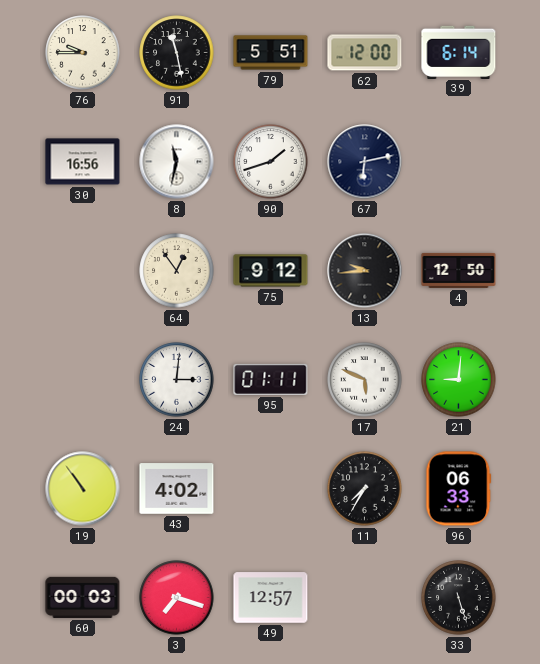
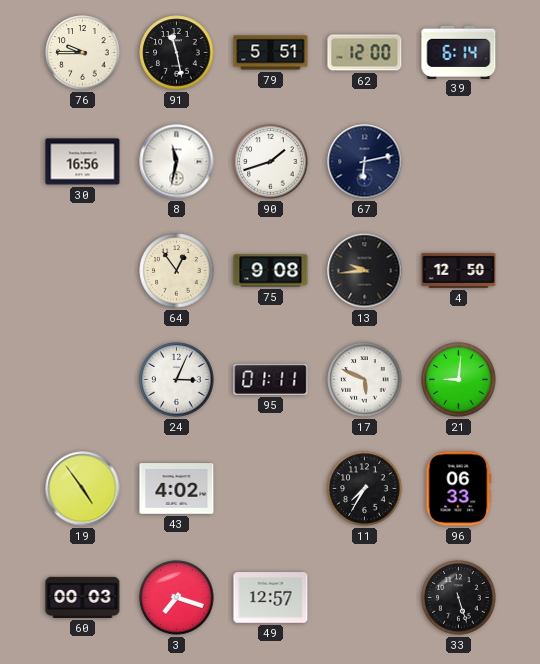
75: 9:12 -> 9:08
24: 3:01 -> 3:04
19: 10:54 -> 4:54
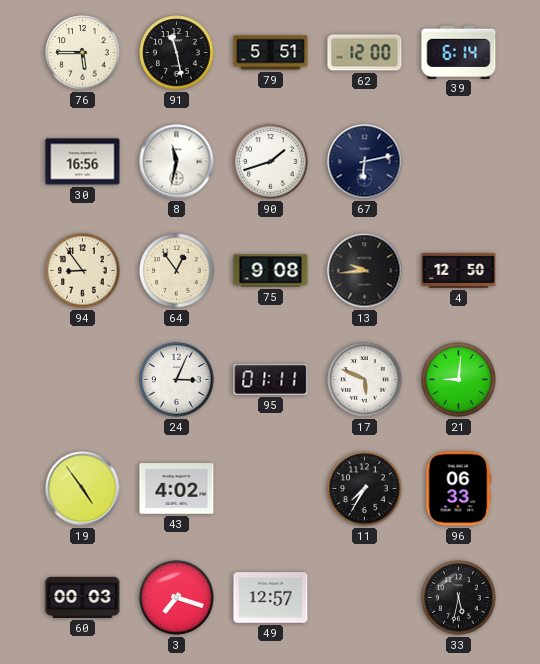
76: 9:45 -> 5:45
94: none -> 8:54
33: 5:27 -> 5:32
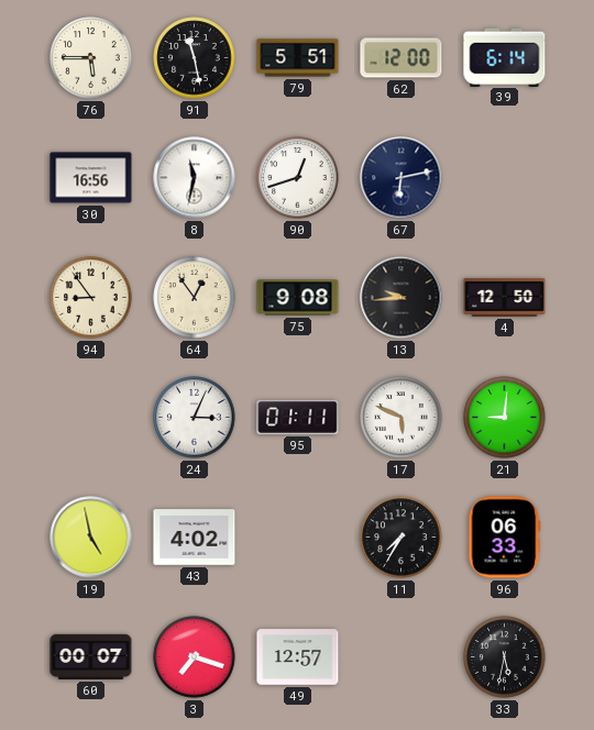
90: 1:42 -> 12:42
19: 4:54 -> 4:58
60: 00:03 -> 00:07
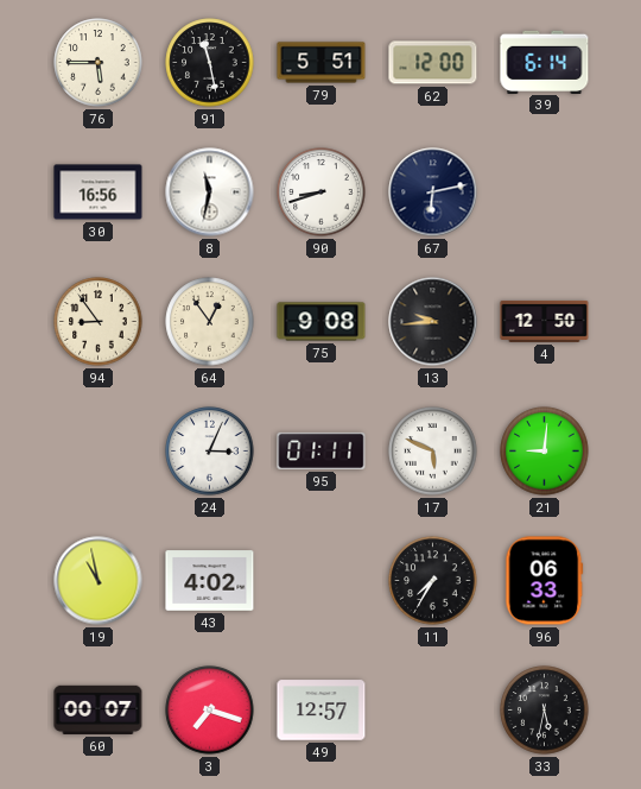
90: 12:42 -> 8:42
19: 4:58 -> 10:58
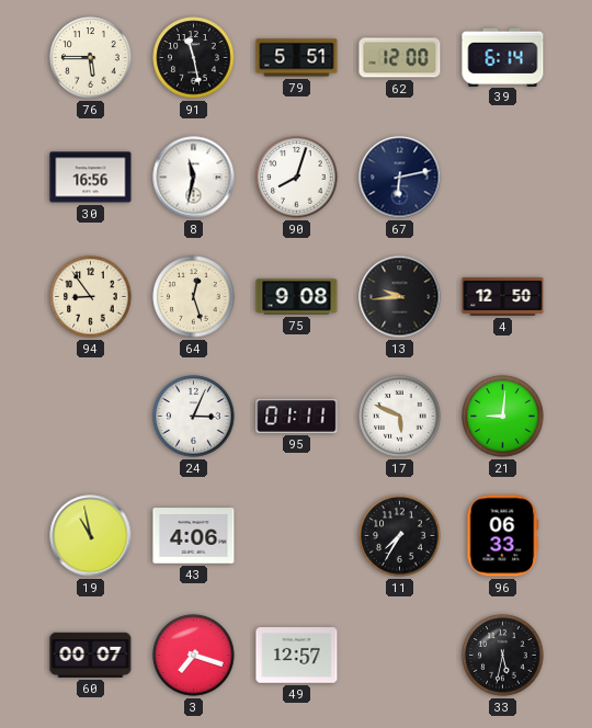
90: 8:42 -> 8:03
64: 12:54 -> 12:27
43: 4:02 -> 4:06
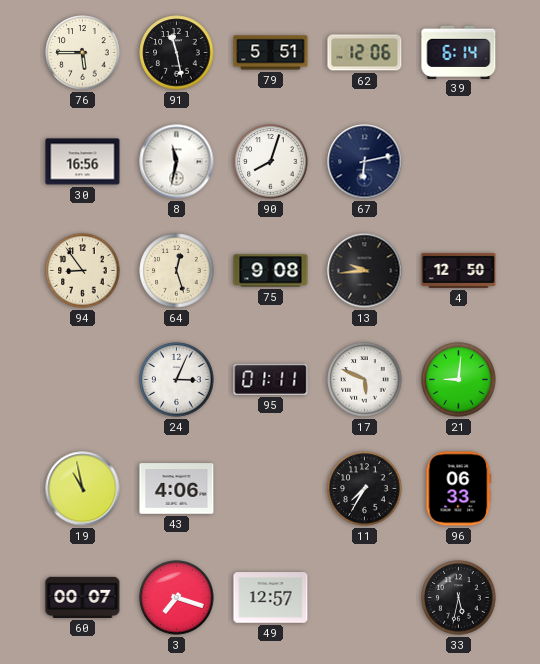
62: 12:00 -> 12:06
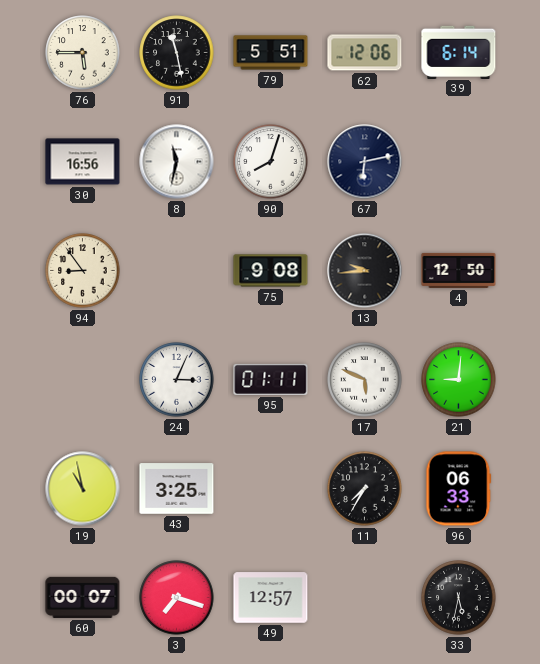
64: 12:27 -> none
43: 4:06 -> 3:25
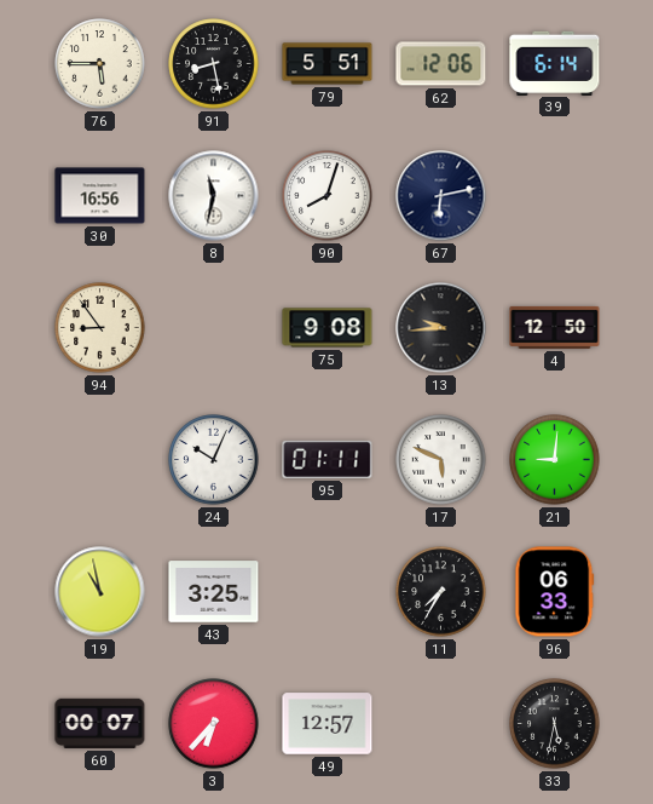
91: 11:28 -> 8:28
24: 3:04 -> 10:04
3: 7:18 -> 6:37
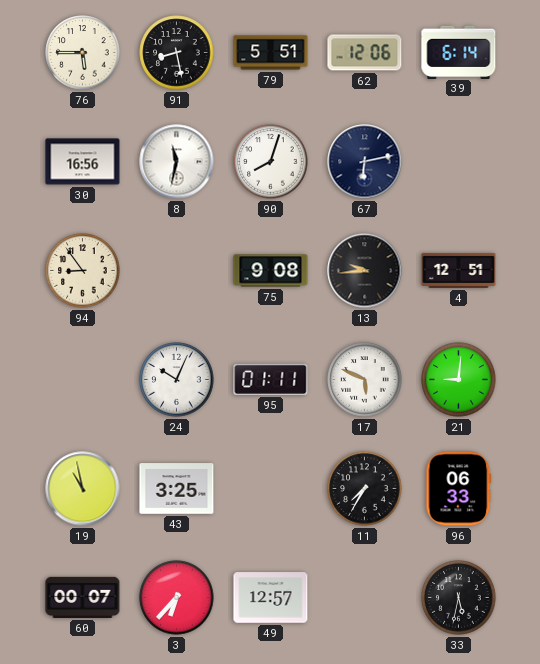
4: 12:50 -> 12:51
